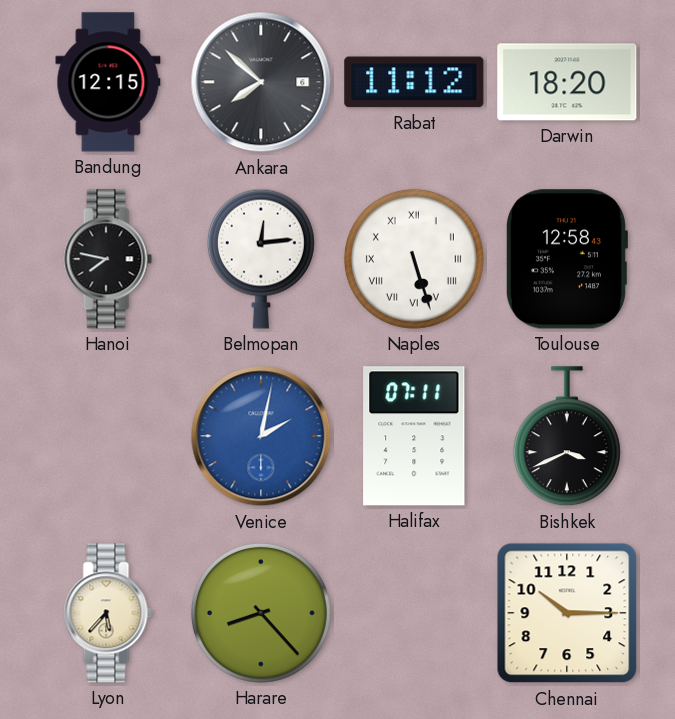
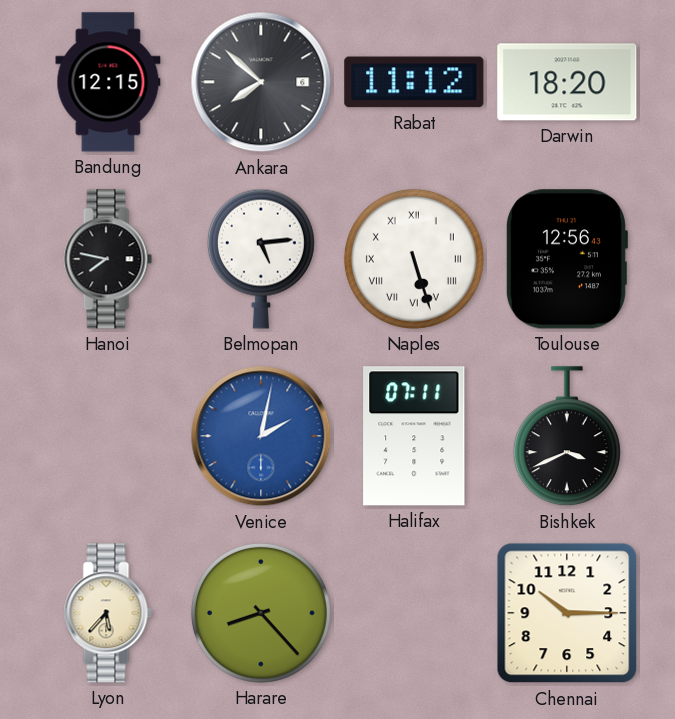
Belmopan: 12:14 -> 5:14
Toulouse: 12:58 -> 12:56
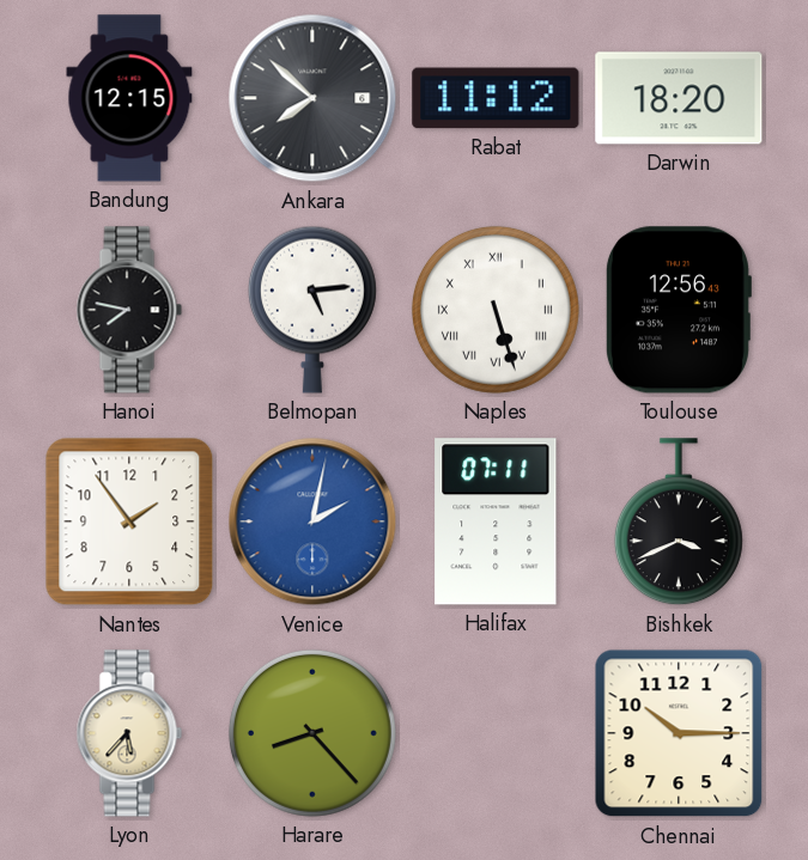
Nantes: none -> 1:54
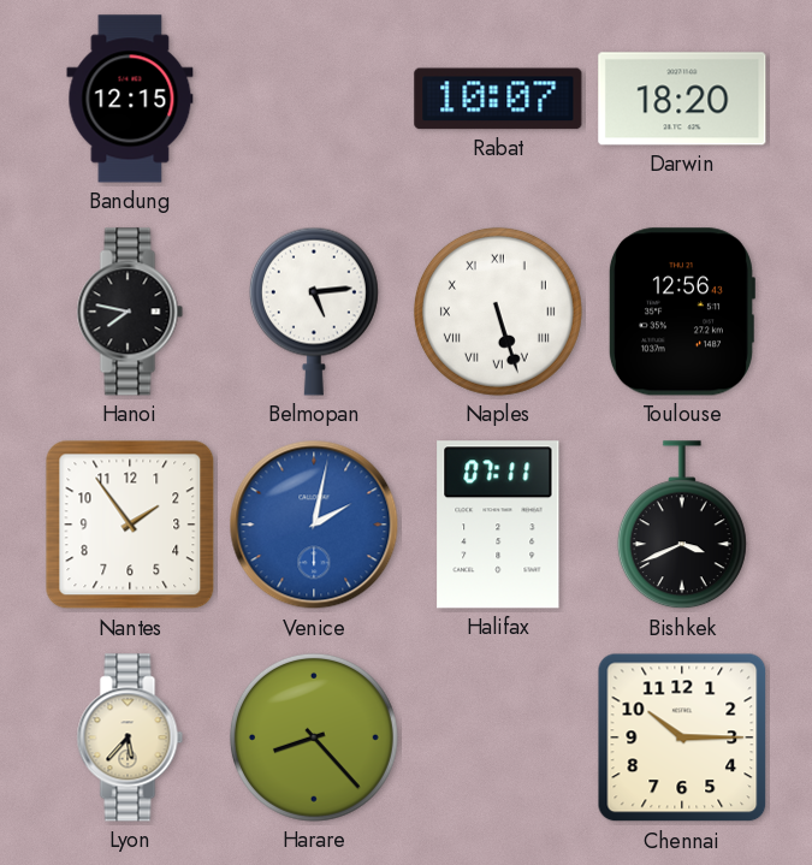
Ankara: 7:52 -> none
Rabat: 11:12 -> 10:07
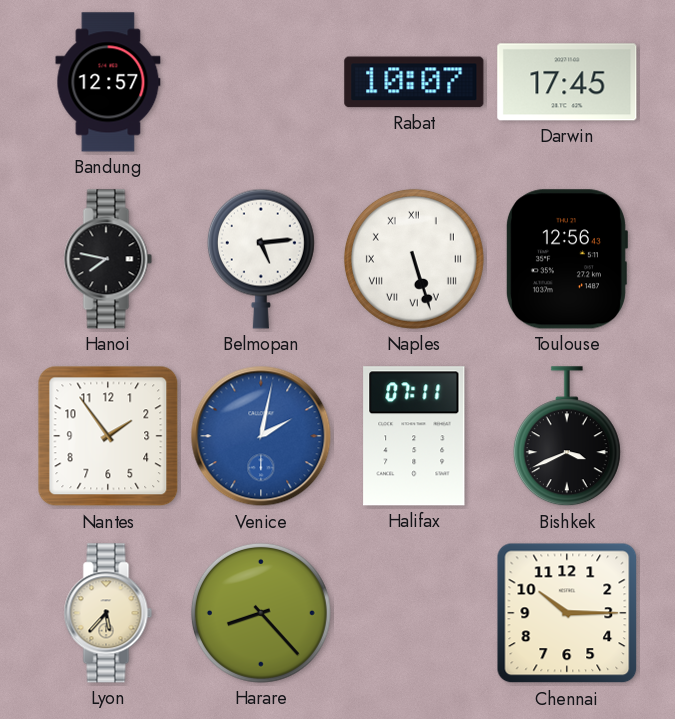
Bandung: 12:15 -> 12:57
Darwin: 18:20 -> 17:45
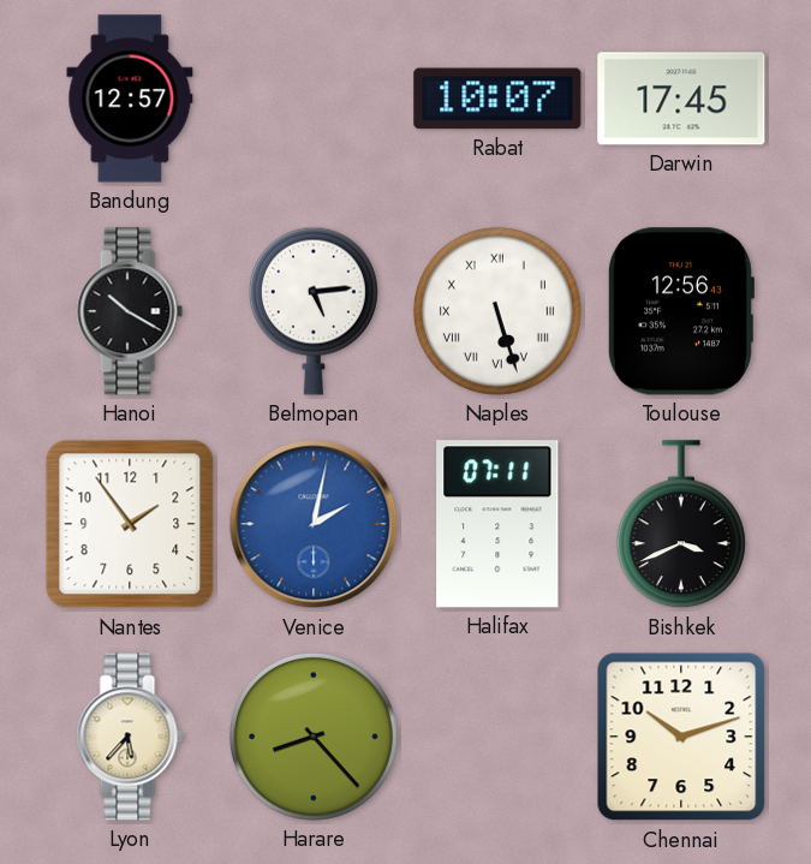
Hanoi: 7:47 -> 10:20
Chennai: 10:15 -> 10:12
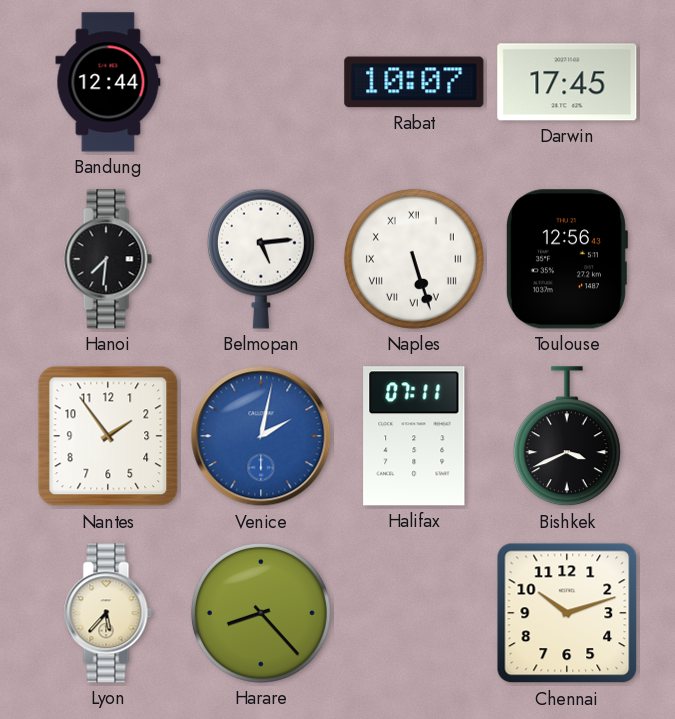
Bandung: 12:57 -> 12:44
Hanoi: 10:20 -> 7:31
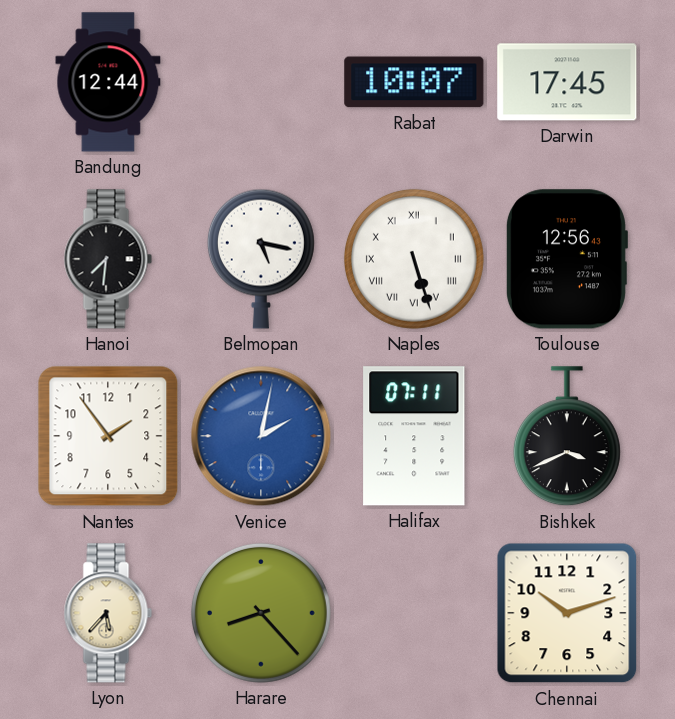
Belmopan: 5:14 -> 5:17
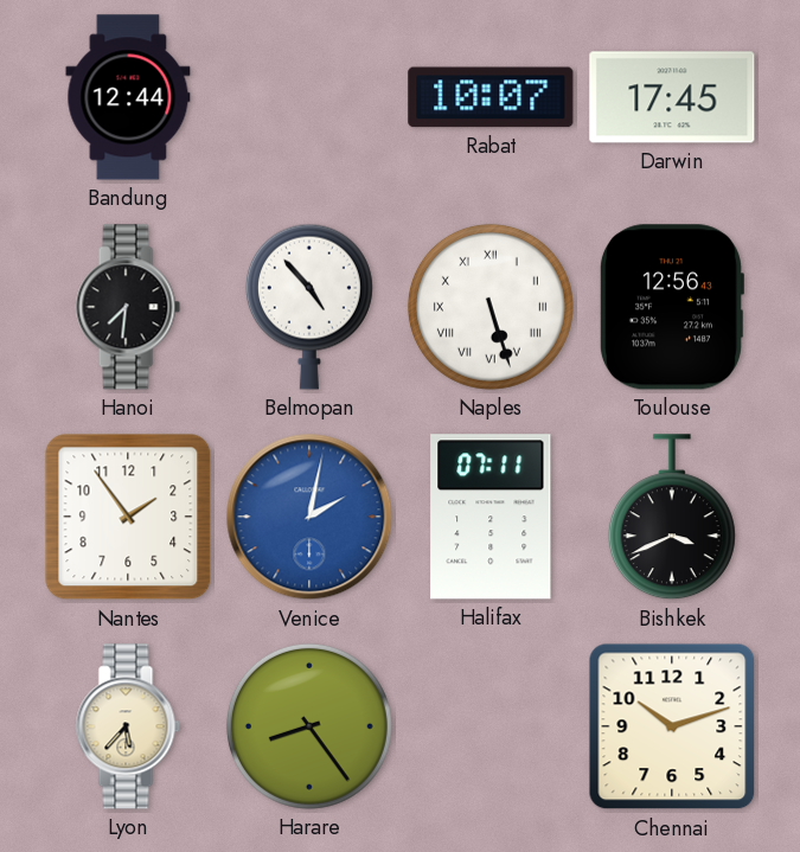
Belmopan: 5:17 -> 4:53
Harare: 8:23 -> 8:24
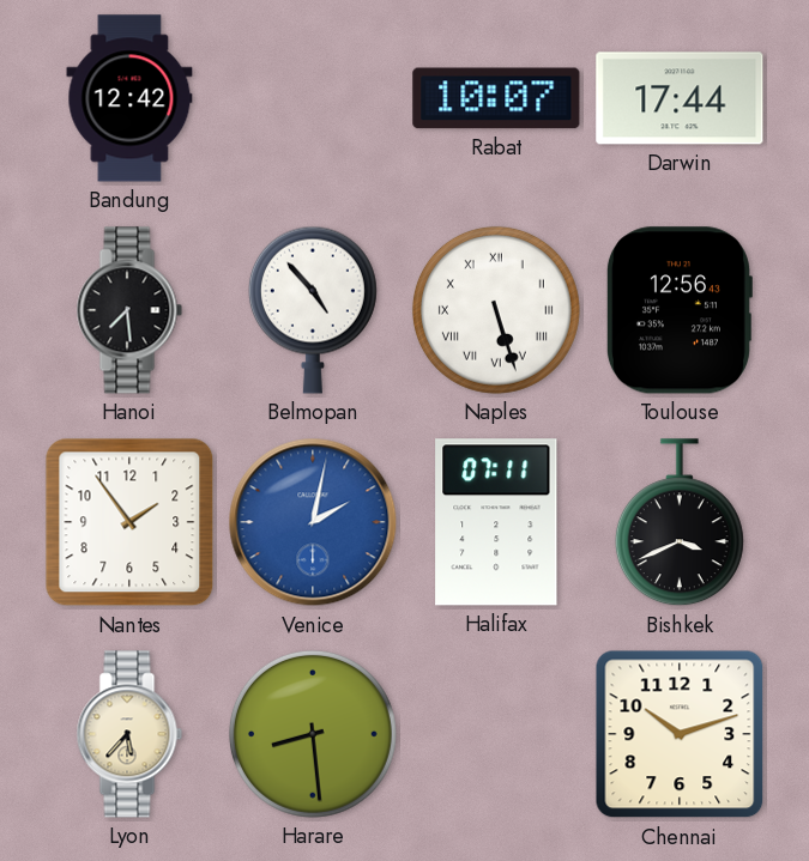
Bandung: 12:44 -> 12:42
Darwin: 17:45 -> 17:44
Hanoi: 7:31 -> 7:29
Harare: 8:24 -> 8:29
